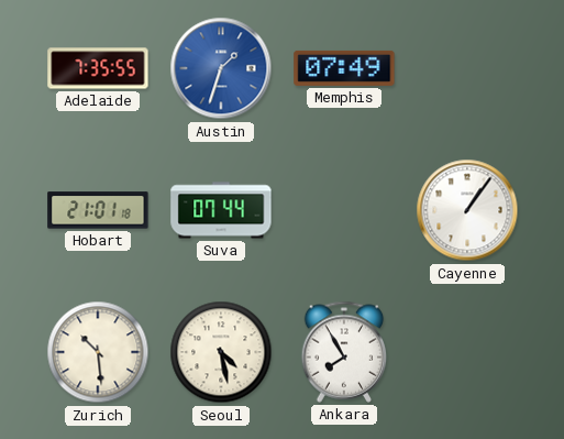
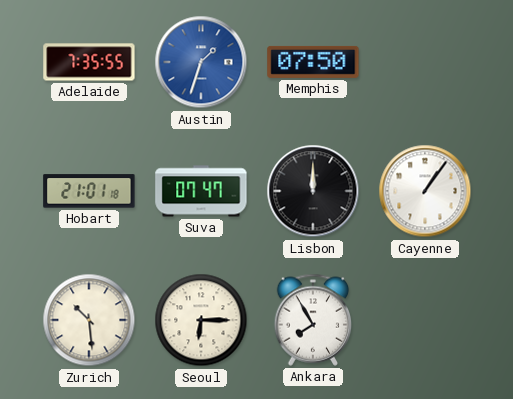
Memphis: 07:49 -> 07:50
Suva: 07:44 -> 07:47
Lisbon: none -> 12:00
Seoul: 4:28 -> 6:15
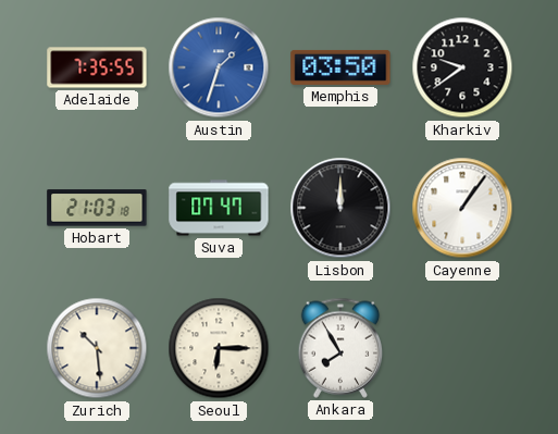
Memphis: 07:50 -> 03:50
Kharkiv: none -> 9:39
Hobart: 21:01 -> 21:03
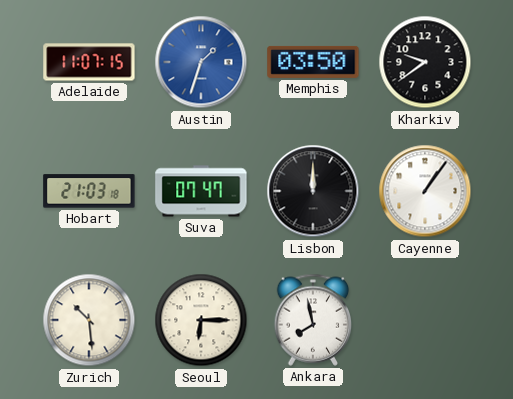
Adelaide: 7:35 -> 11:07
Ankara: 7:55 -> 7:58
